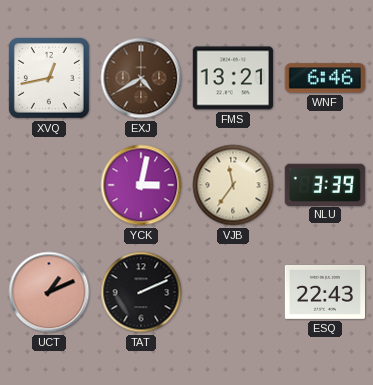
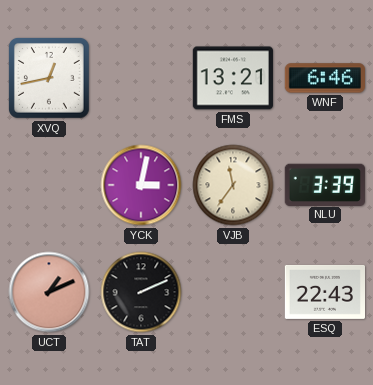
EXJ: 4:40 -> none
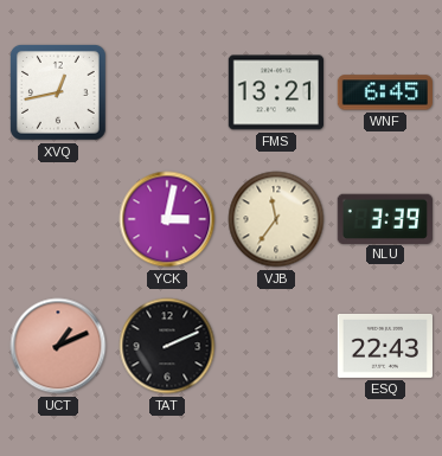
WNF: 6:46 -> 6:45
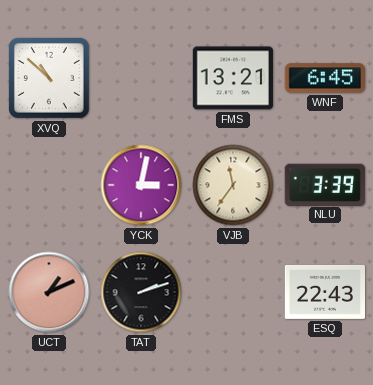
XVQ: 12:43 -> 10:52
TAT: 2:11 -> 2:12
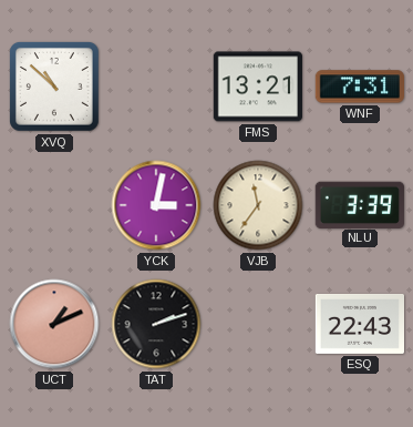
WNF: 6:45 -> 7:31
